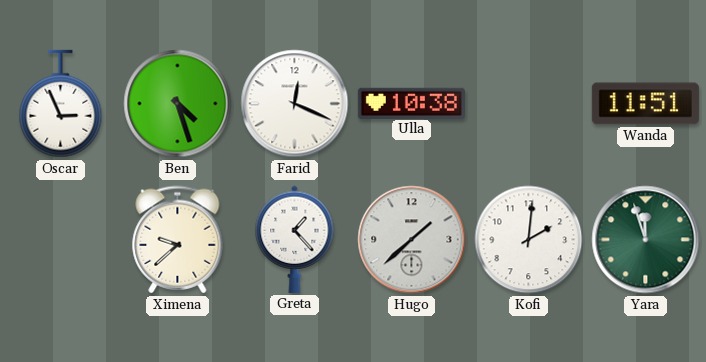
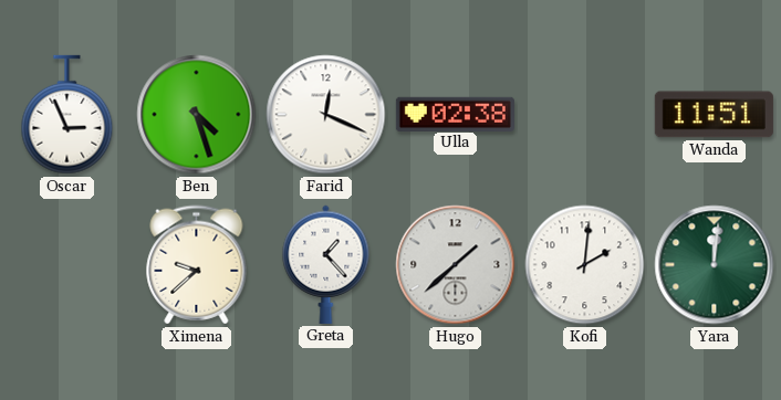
Ulla: 10:38 -> 02:38
Yara: 11:57 -> 12:01
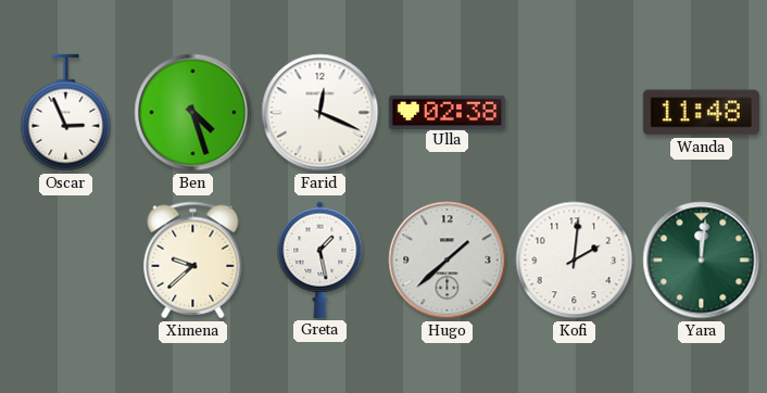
Wanda: 11:51 -> 11:48
Greta: 1:23 -> 1:28
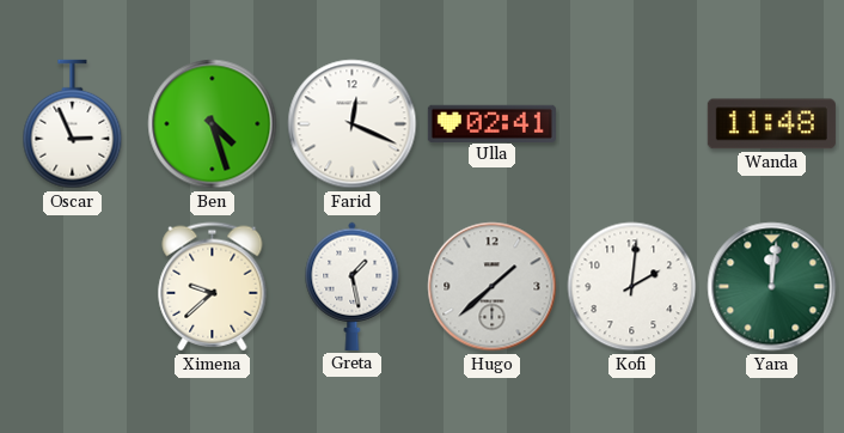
Ulla: 02:38 -> 02:41
